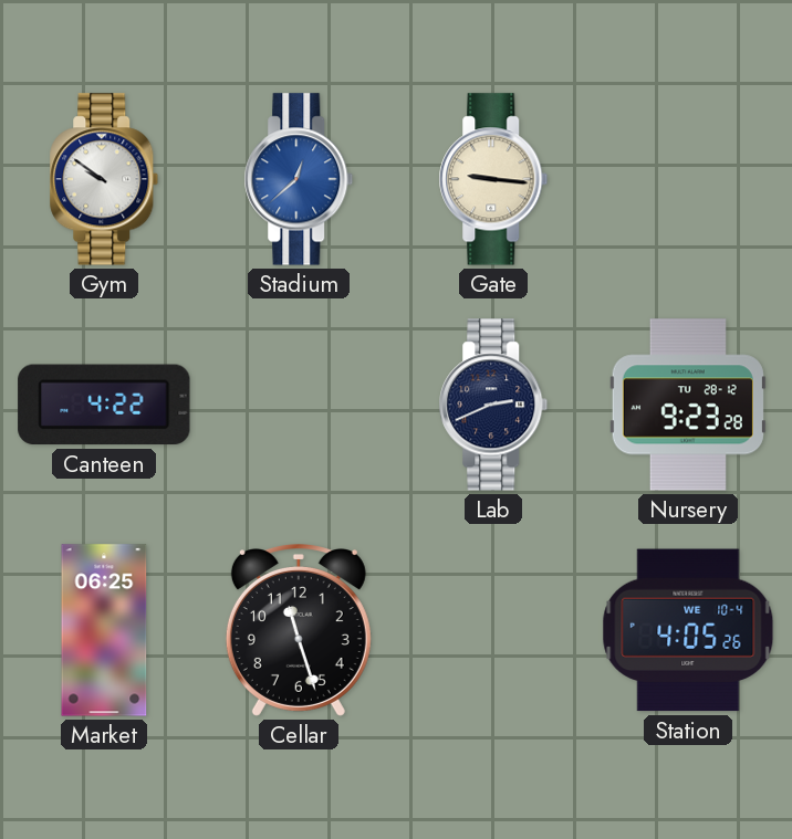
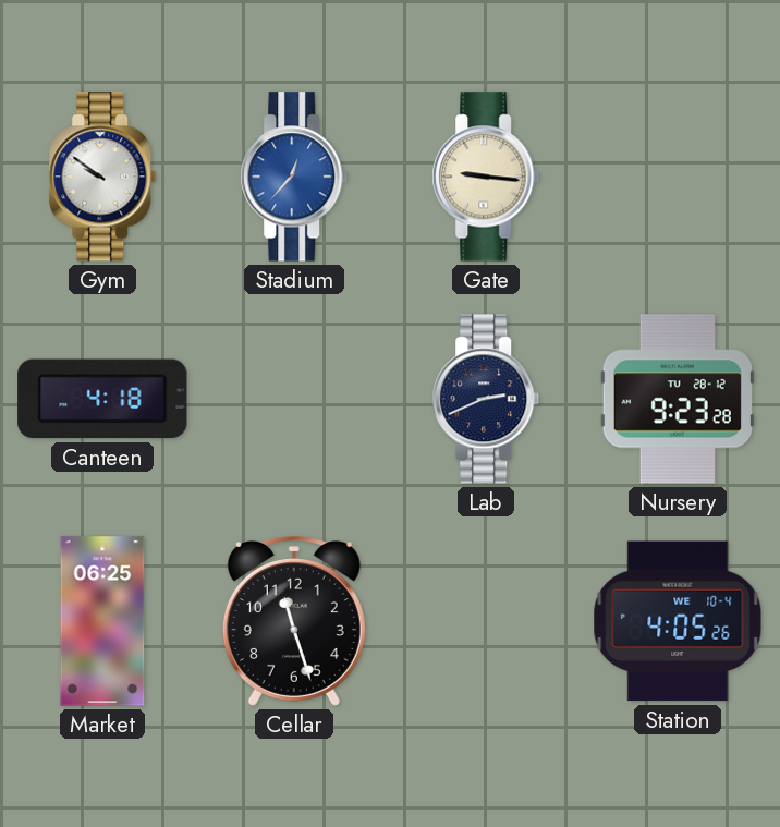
Stadium: 12:38 -> 12:37
Canteen: 4:22 -> 4:18
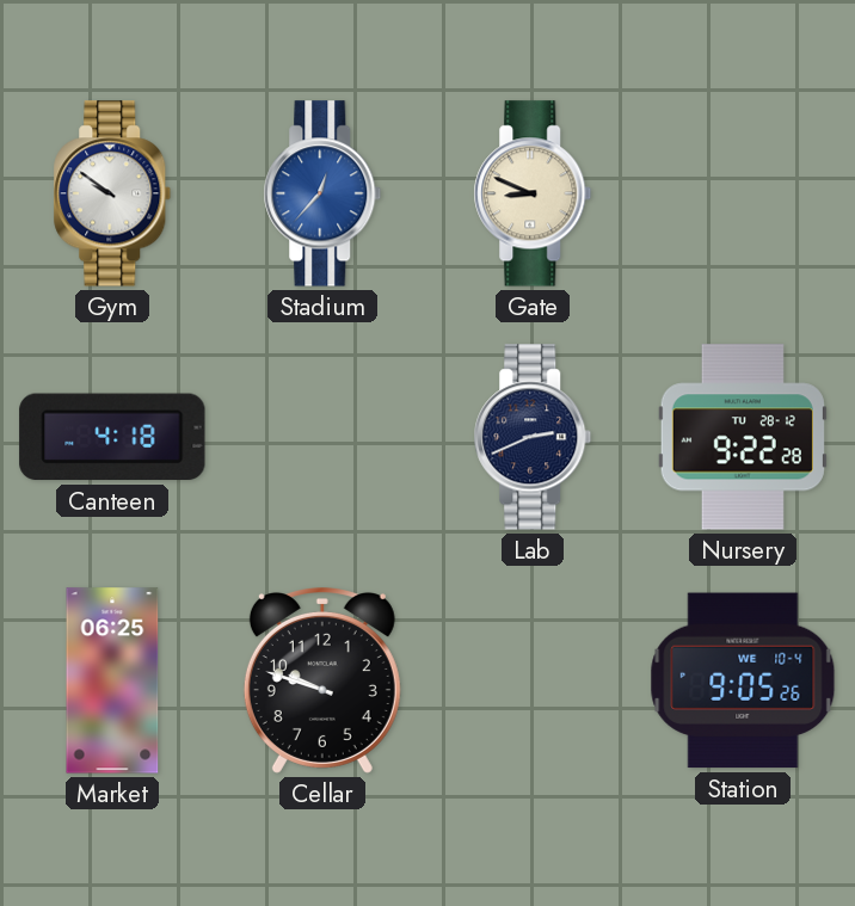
Gate: 9:16 -> 8:49
Nursery: 9:23 -> 9:22
Cellar: 11:27 -> 9:48
Station: 4:05 -> 9:05
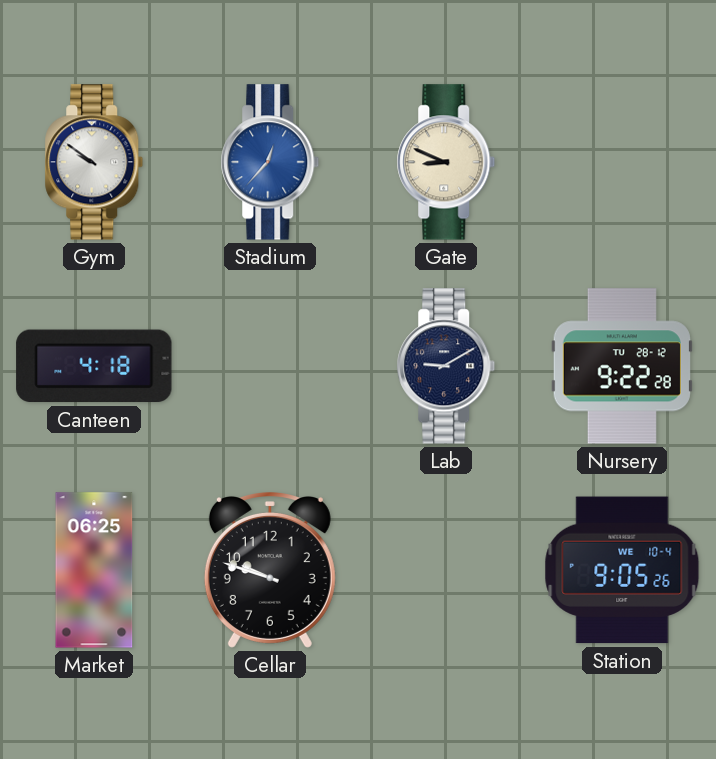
Lab: 2:41 -> 9:10
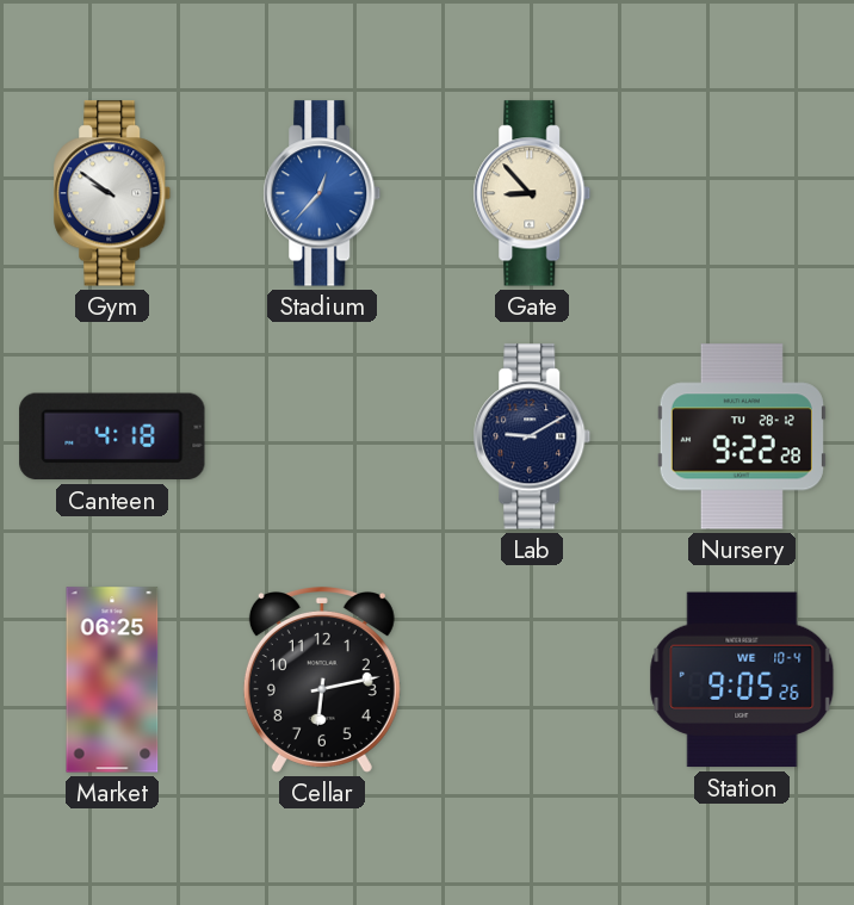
Gate: 8:49 -> 8:53
Cellar: 9:48 -> 6:13
